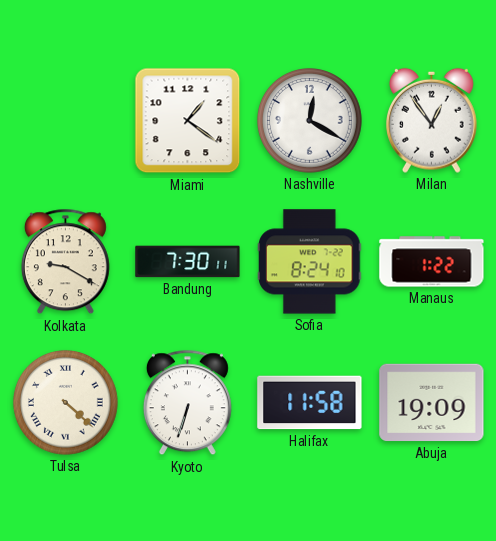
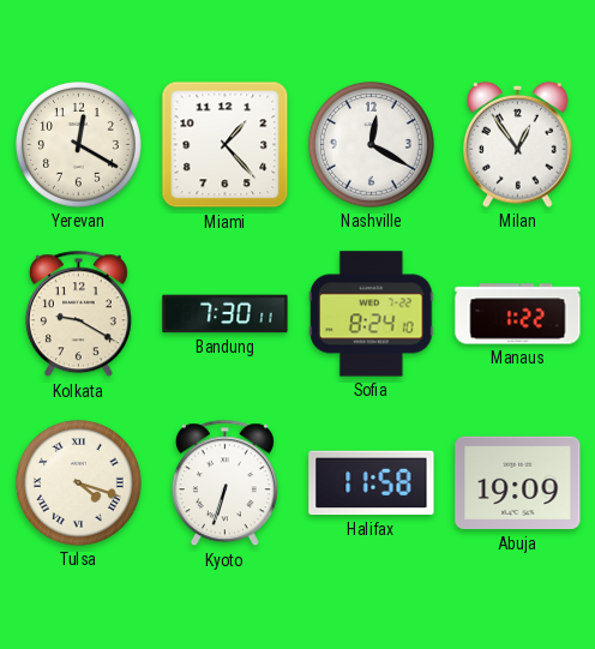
Yerevan: none -> 12:20
Miami: 1:21 -> 1:23
Tulsa: 4:22 -> 4:18
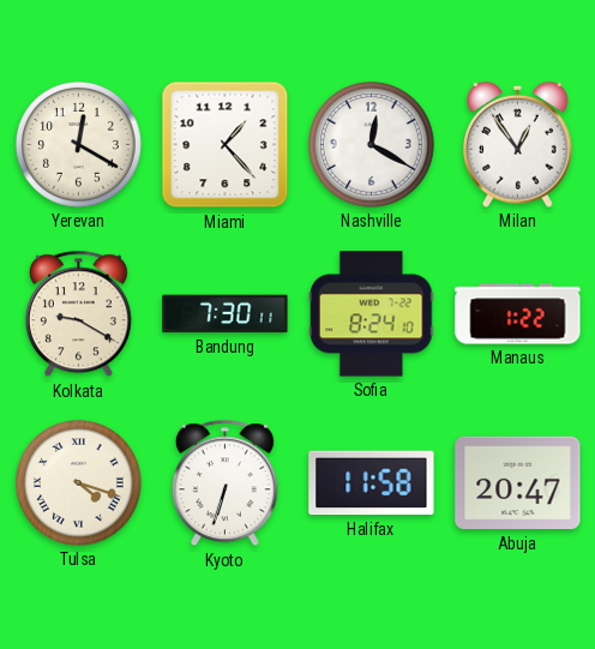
Abuja: 19:09 -> 20:47
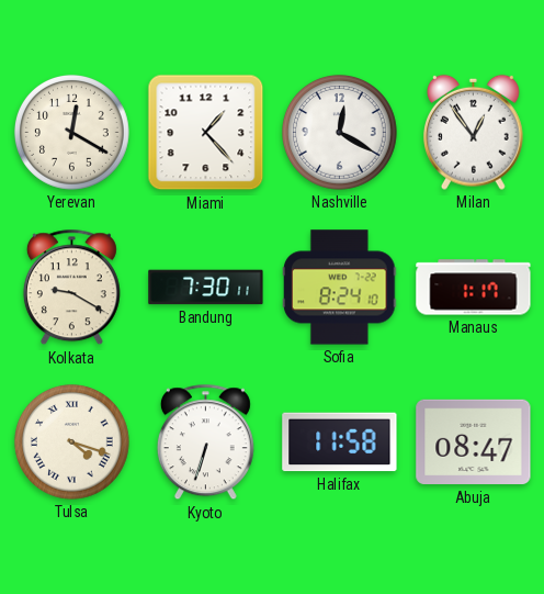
Manaus: 1:22 -> 1:17
Abuja: 20:47 -> 08:47
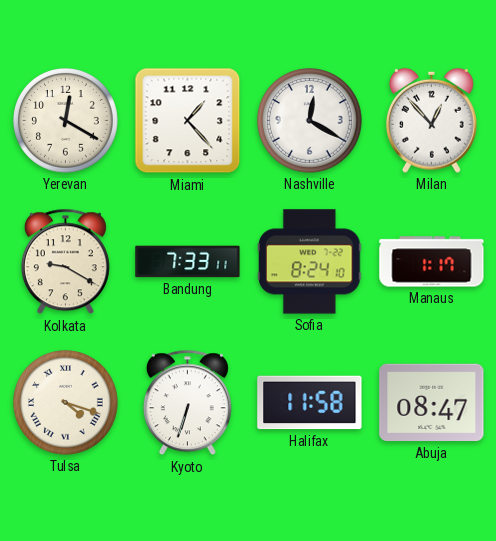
Milan: 12:54 -> 12:53
Bandung: 7:30 -> 7:33
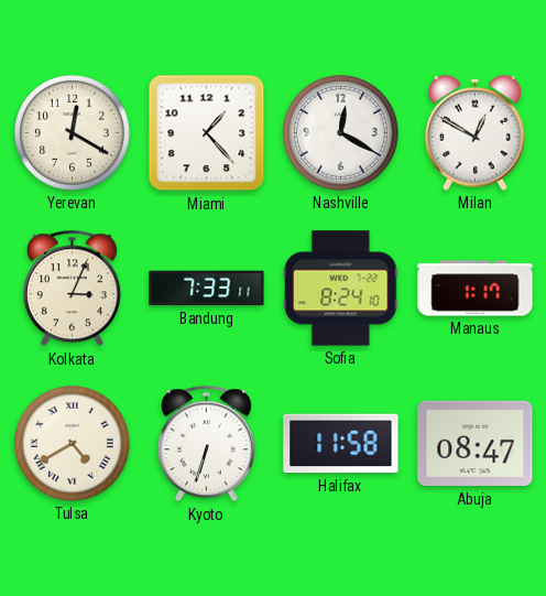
Milan: 12:53 -> 12:50
Kolkata: 9:20 -> 3:04
Tulsa: 4:18 -> 4:40
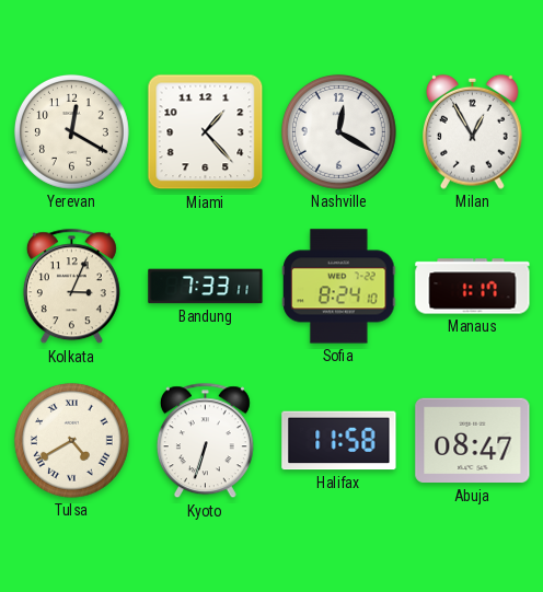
Milan: 12:50 -> 12:55
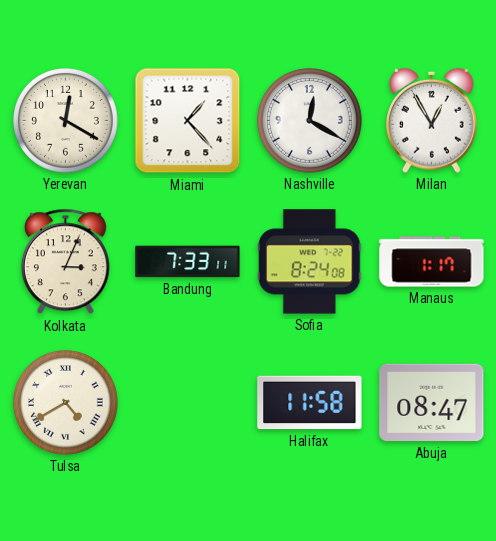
Sofia: 8:24:10 -> 8:24:08
Kyoto: 6:33 -> none
